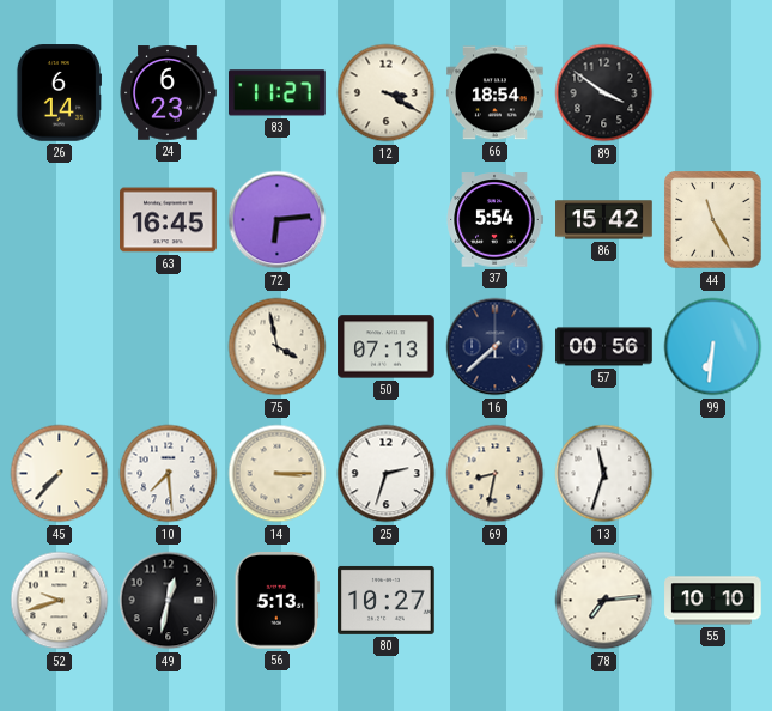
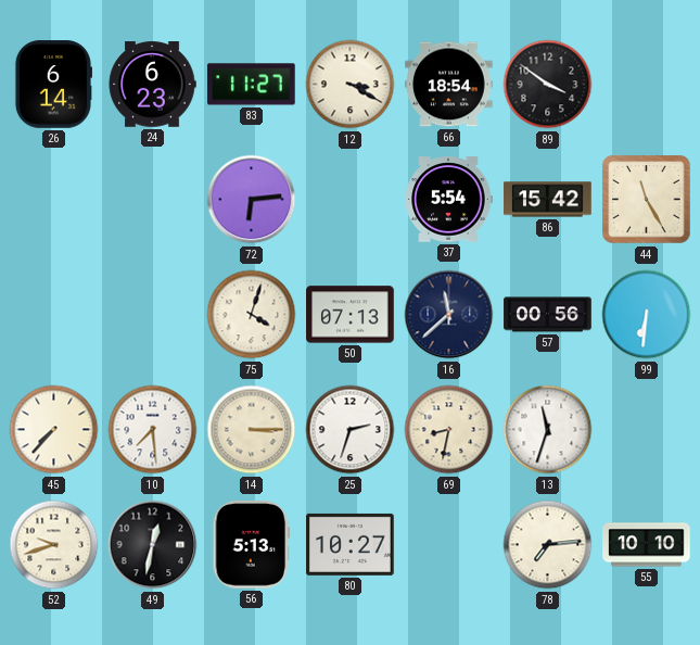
63: 16:45 -> none
75: 3:58 -> 4:03
16: 7:38 -> 11:38
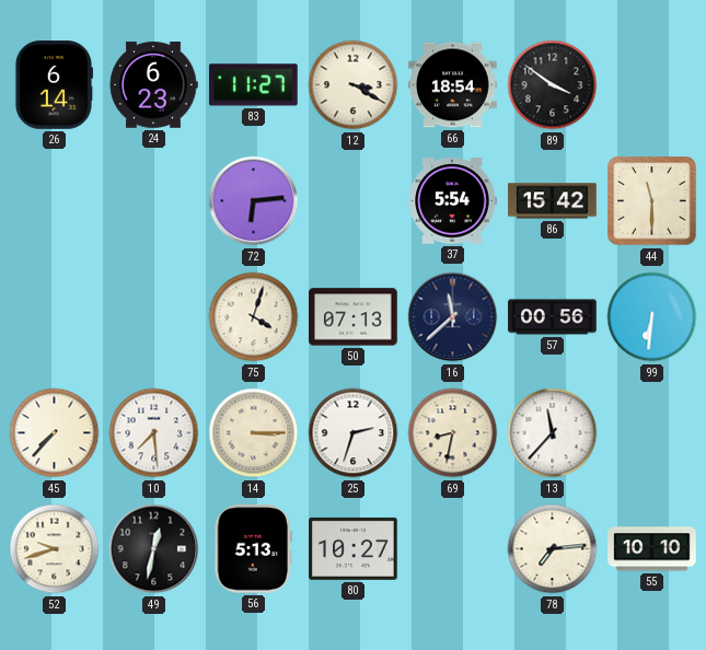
44: 11:25 -> 11:30
13: 11:33 -> 11:37
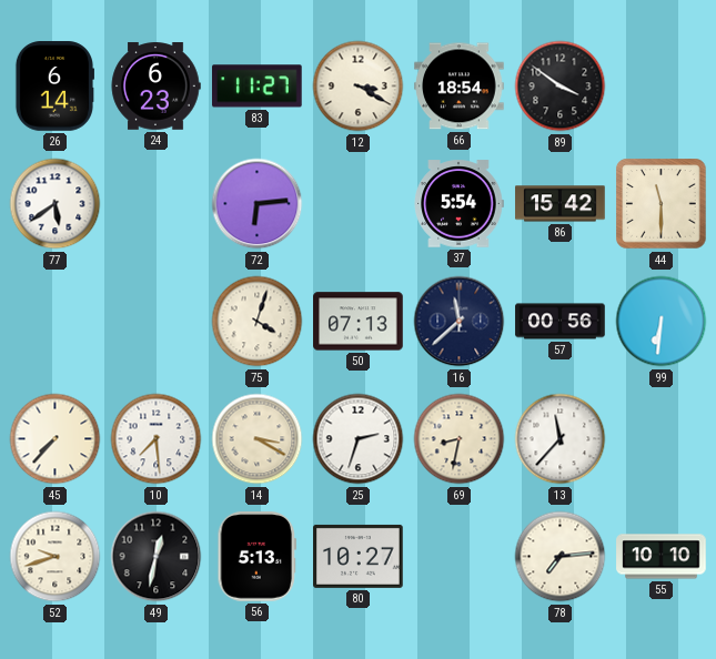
77: none -> 5:39
14: 3:15 -> 3:20
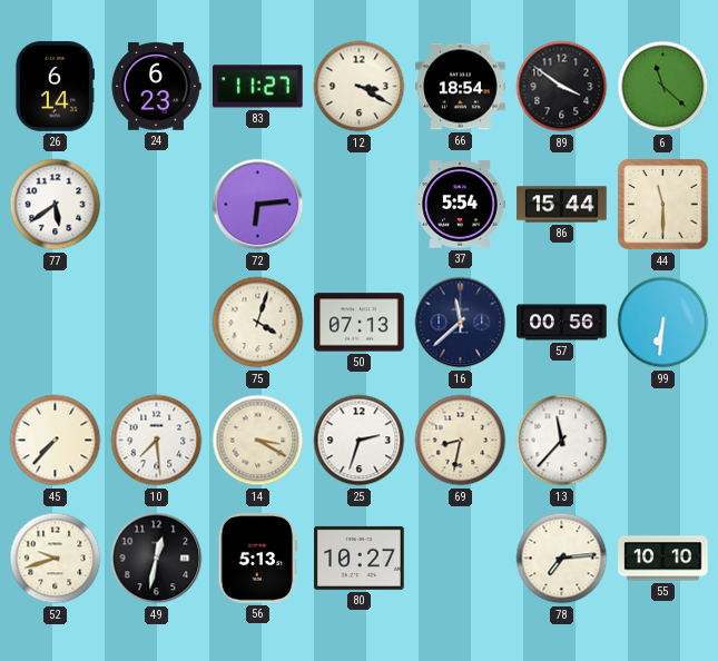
6: none -> 11:22
86: 15:42 -> 15:44
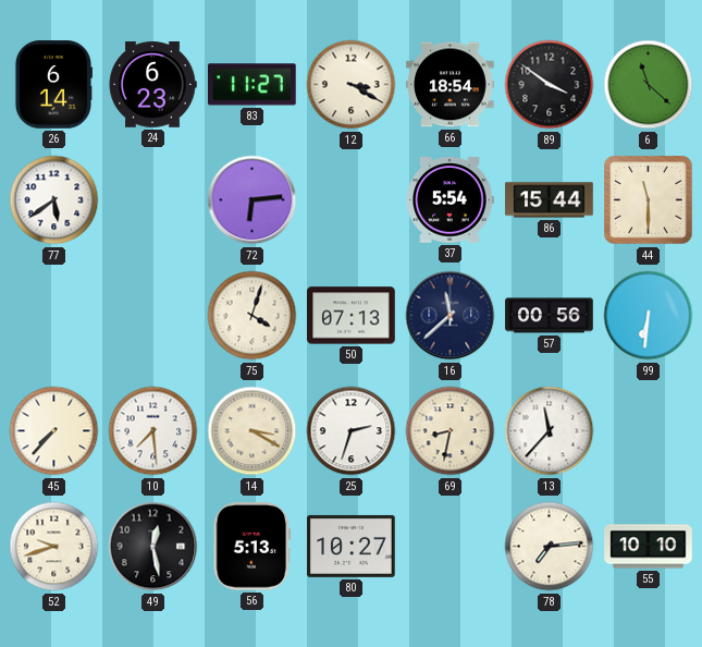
49: 12:32 -> 12:28
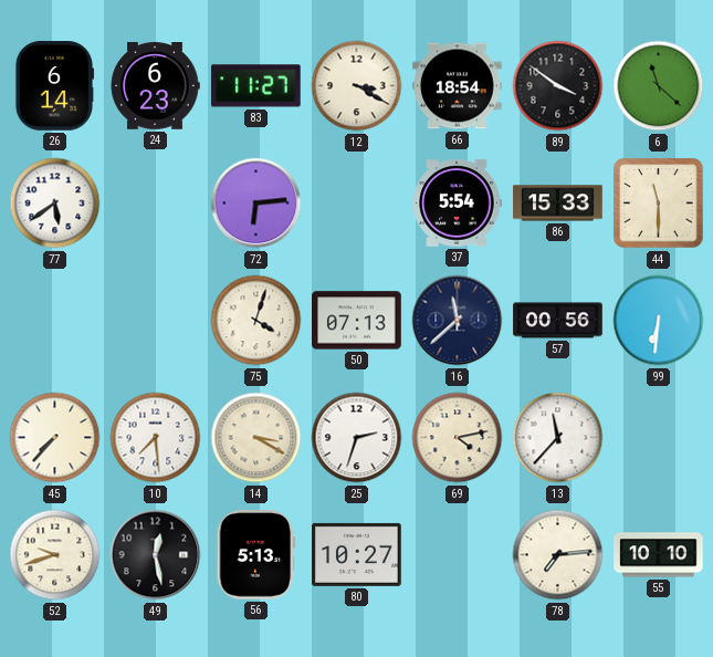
86: 15:44 -> 15:33
69: 8:32 -> 4:13
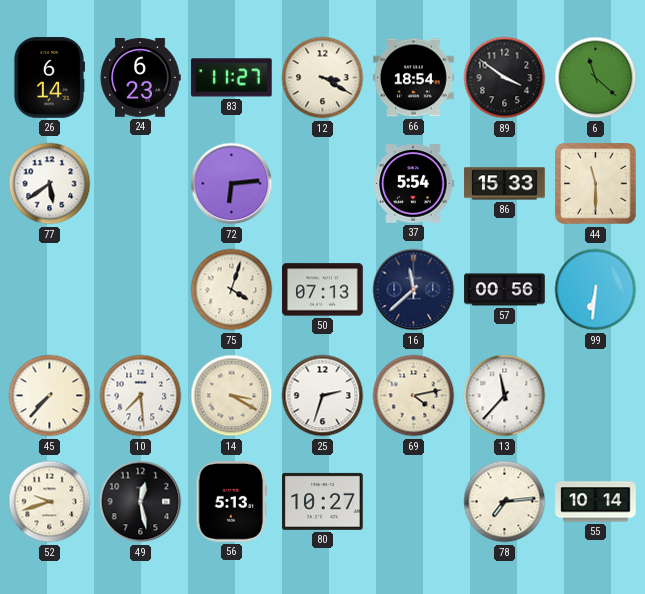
55: 10:10 -> 10:14
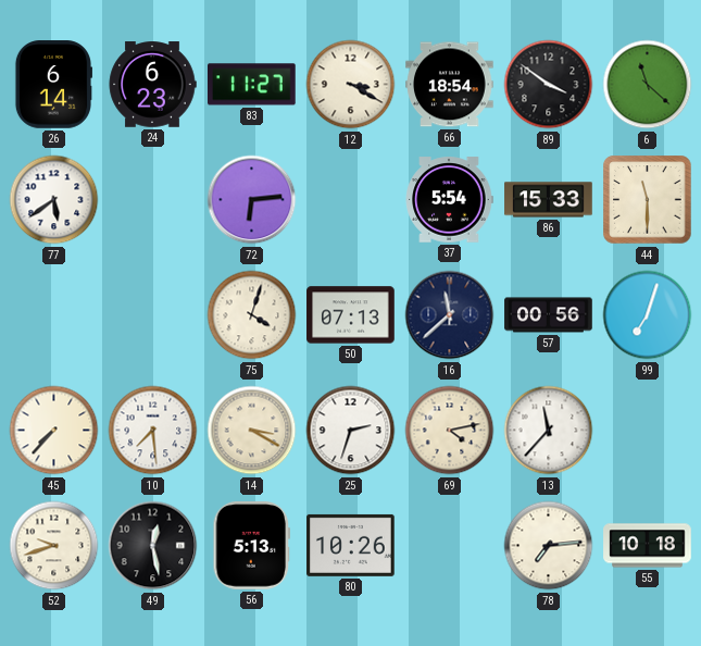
99: 6:31 -> 7:03
80: 10:27 -> 10:26
55: 10:14 -> 10:18
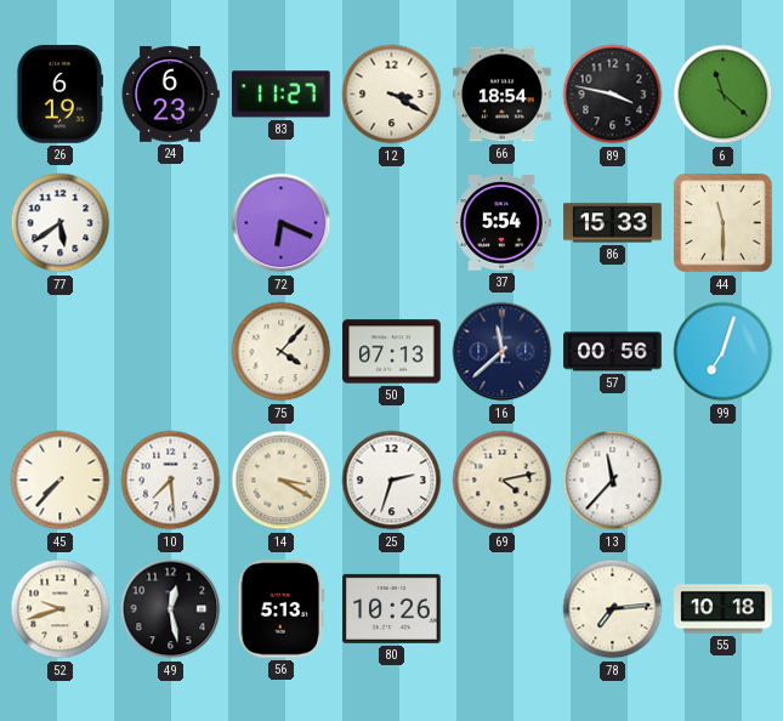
26: 6:14 -> 6:19
89: 3:51 -> 3:47
72: 6:14 -> 6:19
75: 4:03 -> 4:07
